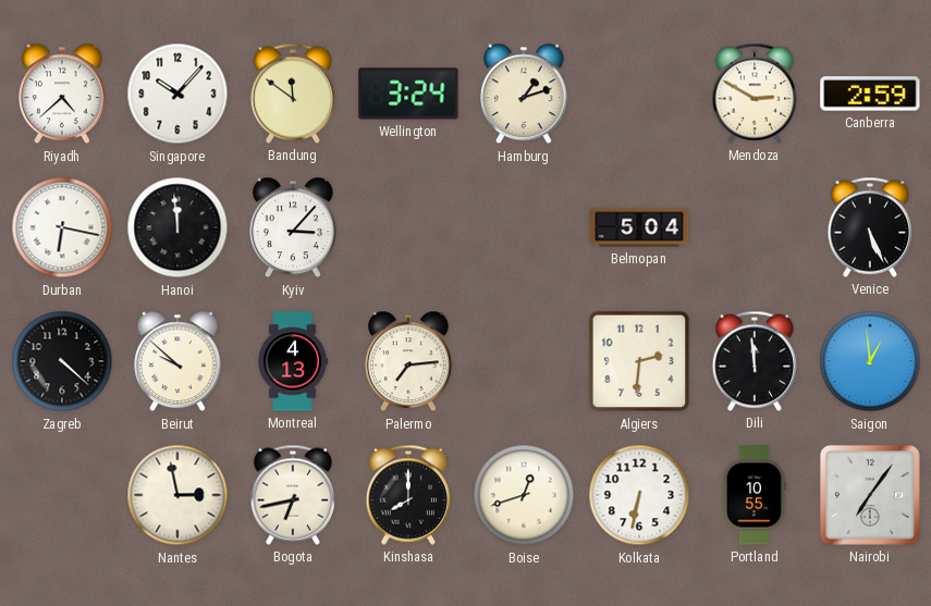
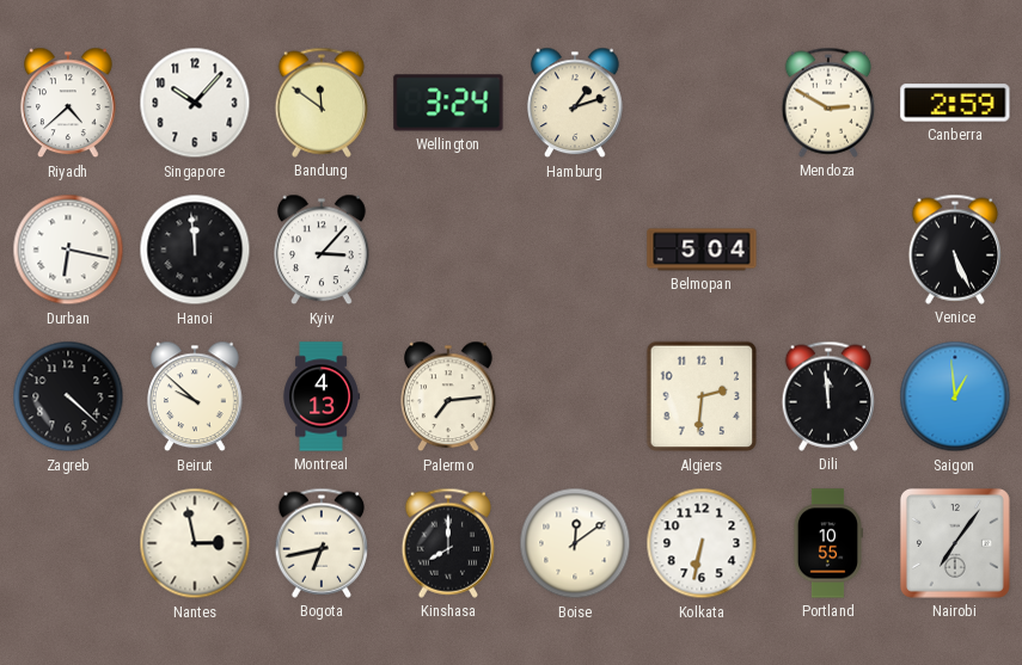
Boise: 12:42 -> 12:09
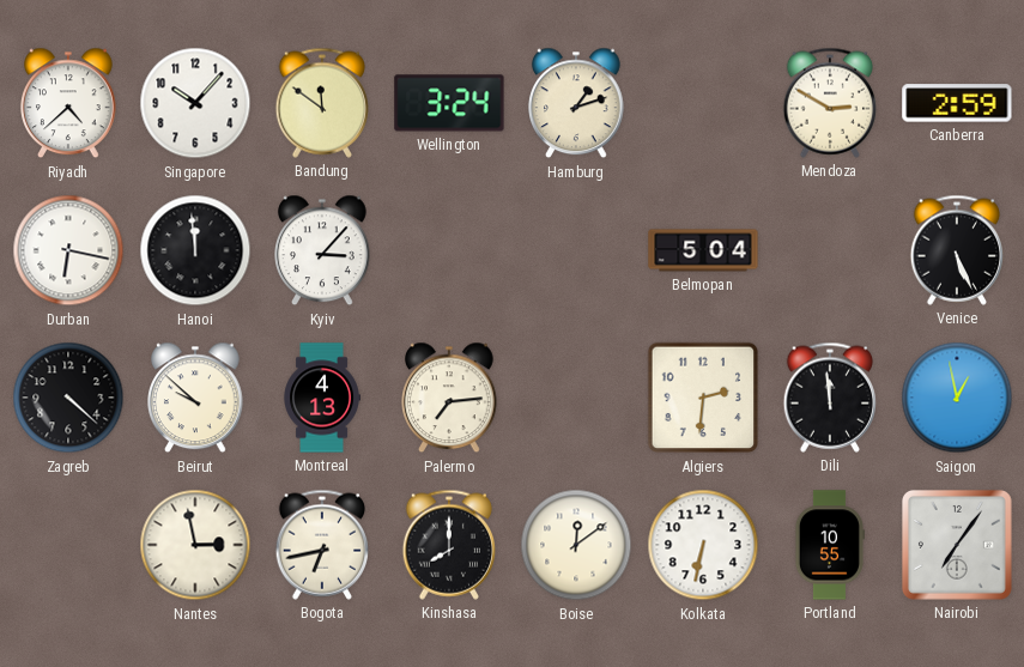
Saigon: 12:59 -> 12:58
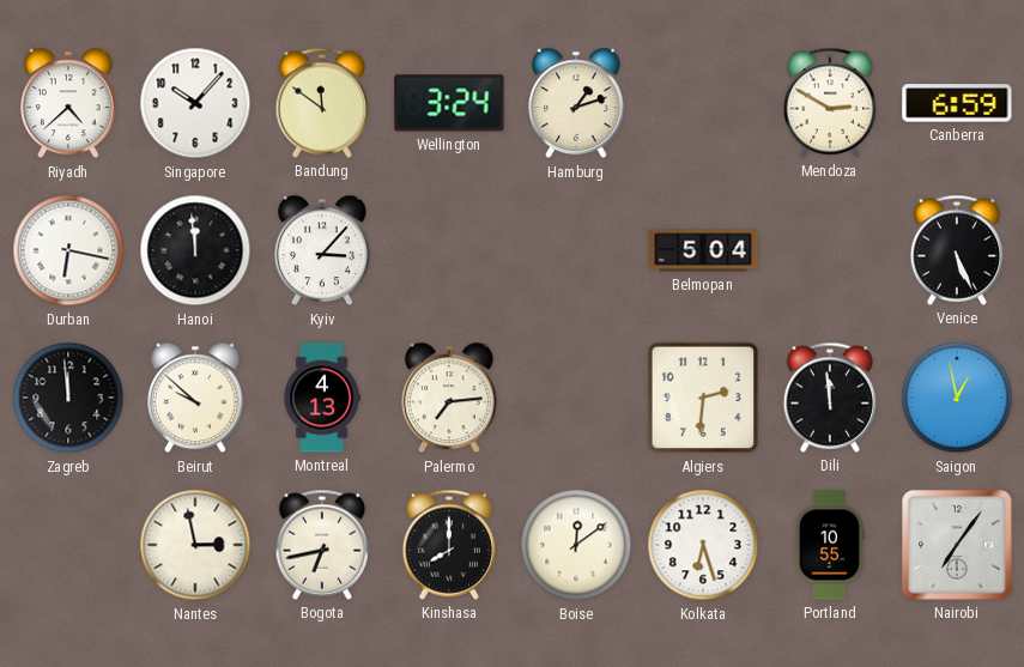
Canberra: 2:59 -> 6:59
Zagreb: 4:22 -> 11:59
Kolkata: 6:32 -> 6:27
